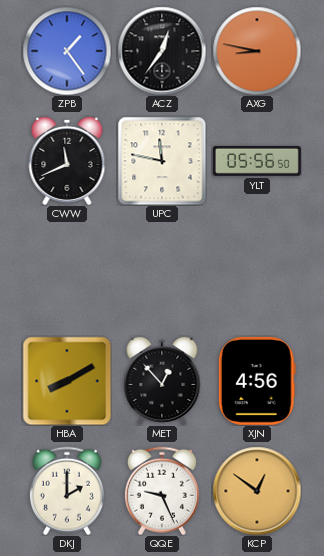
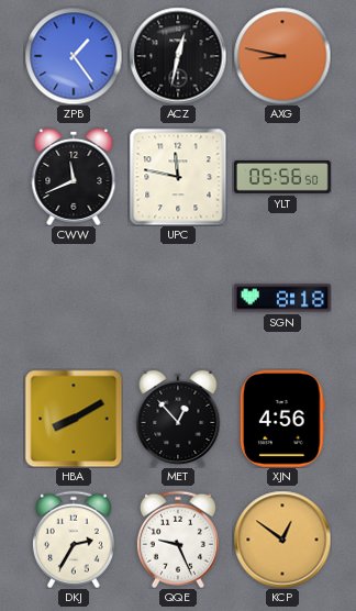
ACZ: 12:36 -> 12:32
SGN: none -> 8:18
DKJ: 2:00 -> 2:35
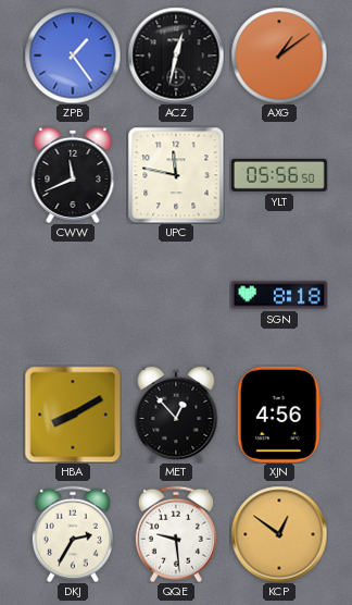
AXG: 8:47 -> 1:09
QQE: 9:26 -> 9:29
